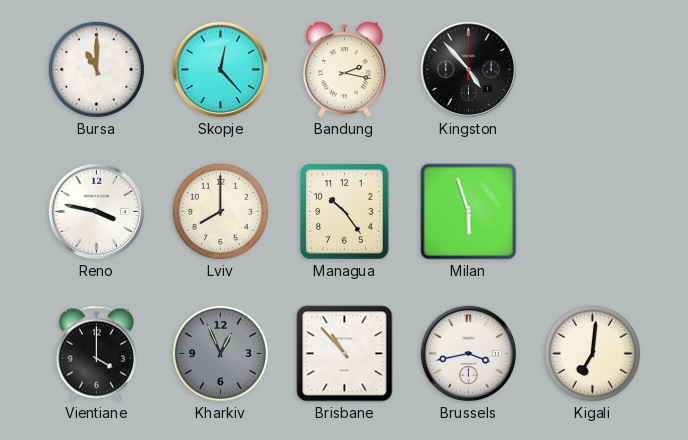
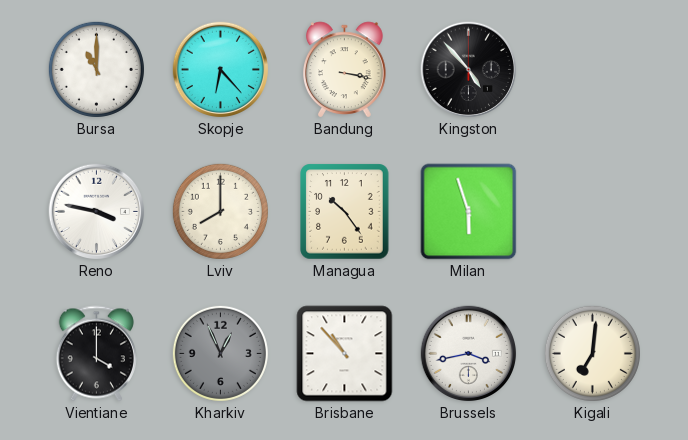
Skopje: 12:23 -> 6:23
Bandung: 2:17 -> 3:17
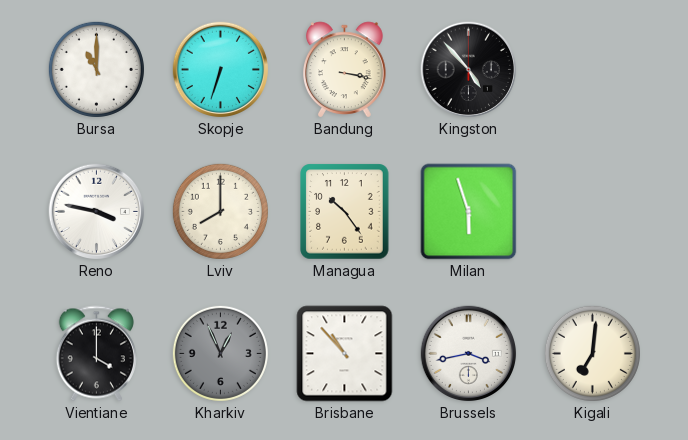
Skopje: 6:23 -> 6:33
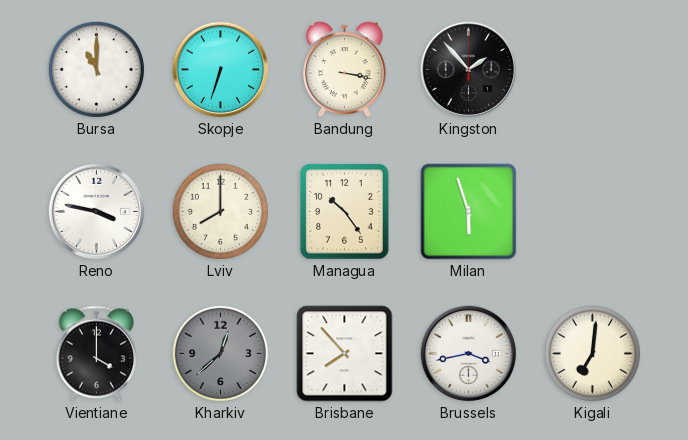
Kingston: 4:53 -> 1:53
Kharkiv: 12:56 -> 12:38
Brisbane: 10:53 -> 7:53
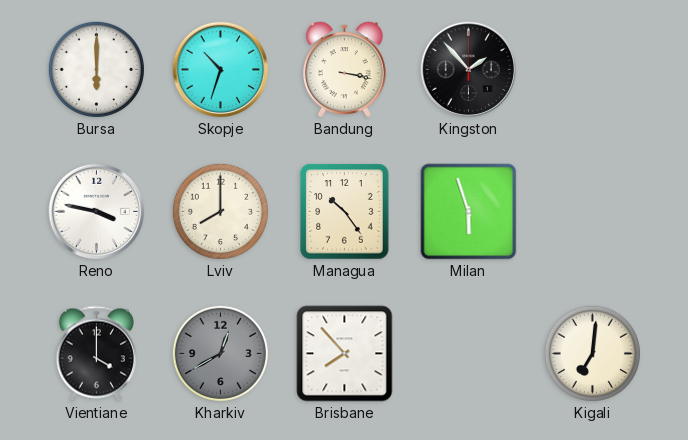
Bursa: 11:00 -> 6:00
Skopje: 6:33 -> 10:33
Kharkiv: 12:38 -> 12:40
Brussels: 3:43 -> none
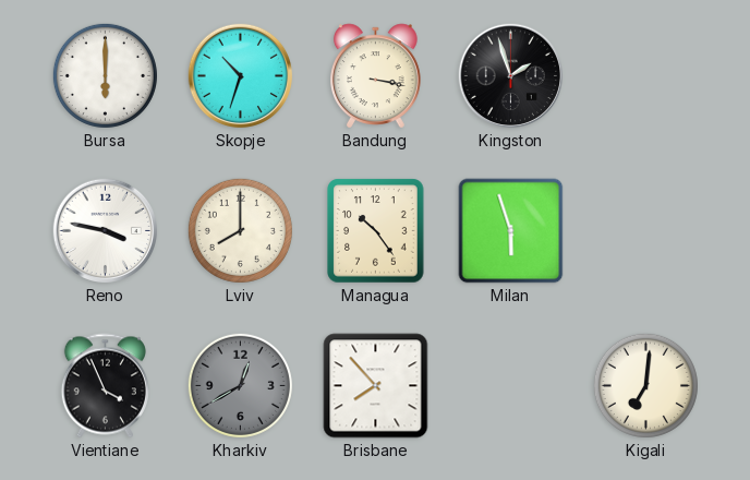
Kingston: 1:53 -> 1:57
Vientiane: 4:00 -> 3:56
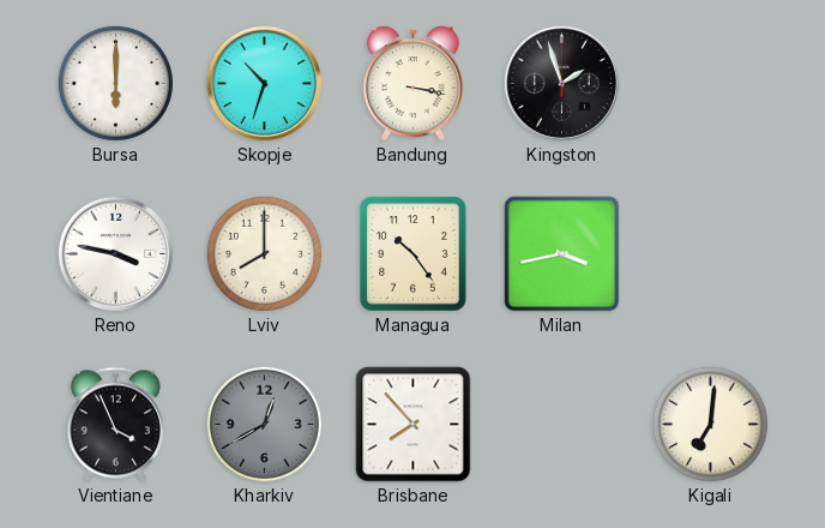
Milan: 5:57 -> 3:43
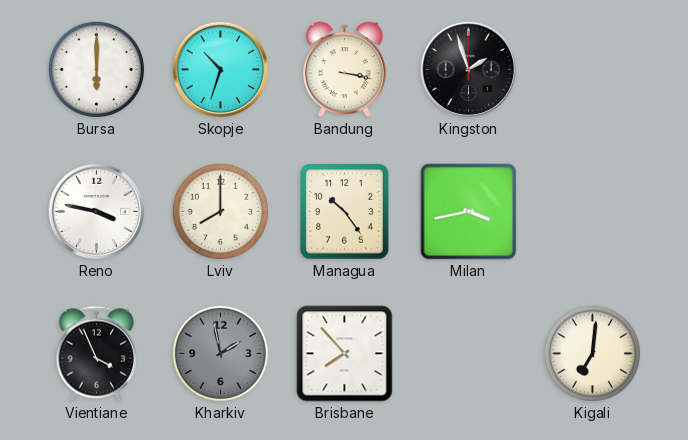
Kharkiv: 12:40 -> 1:58
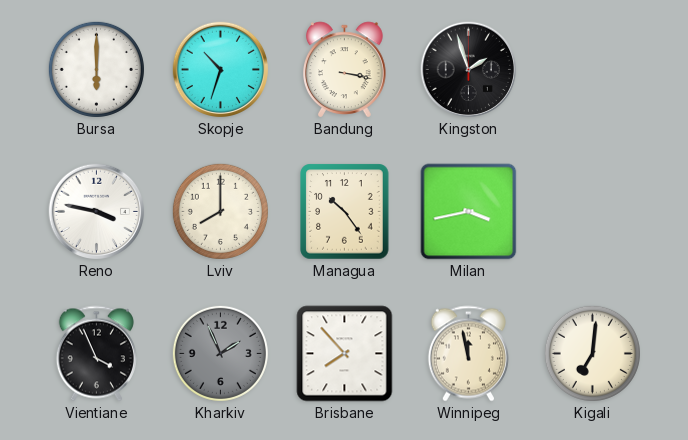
Kharkiv: 1:58 -> 1:56
Winnipeg: none -> 11:58
